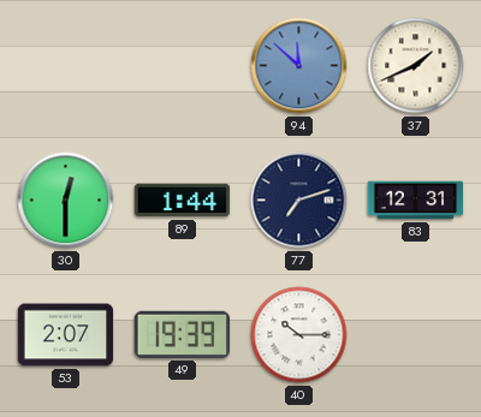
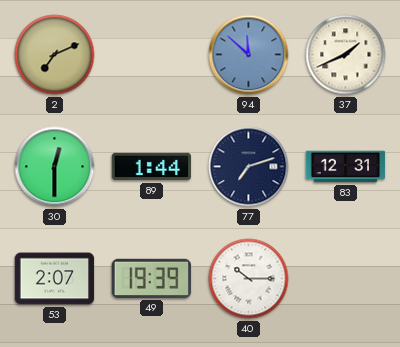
2: none -> 7:11
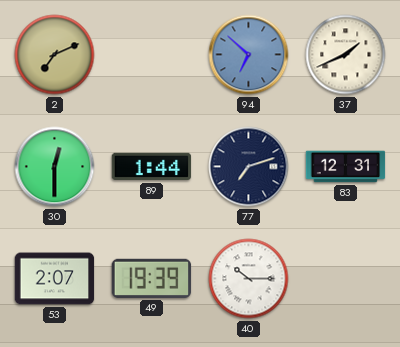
94: 11:52 -> 6:52
